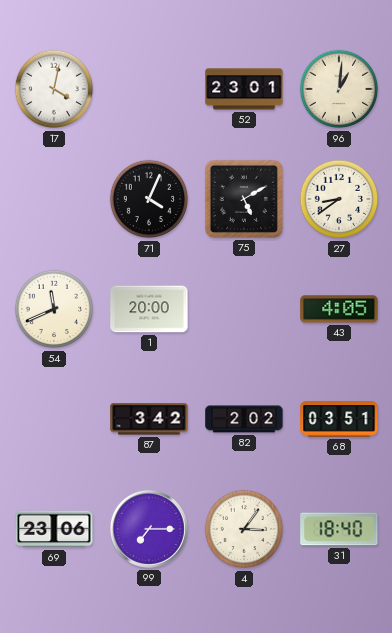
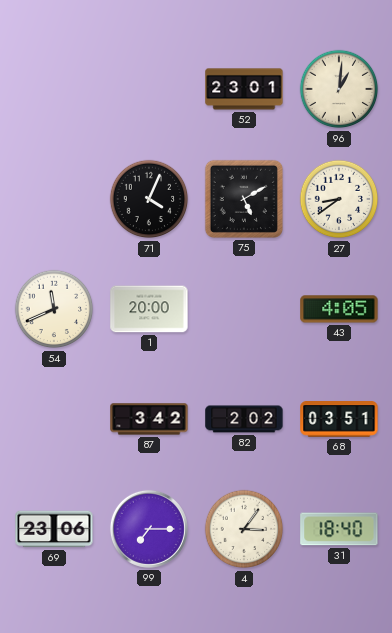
17: 4:02 -> none
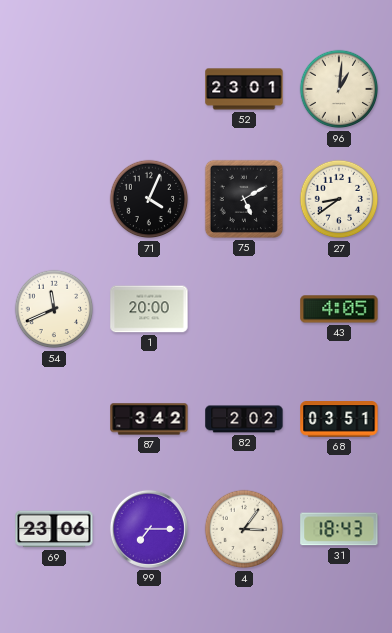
31: 18:40 -> 18:43
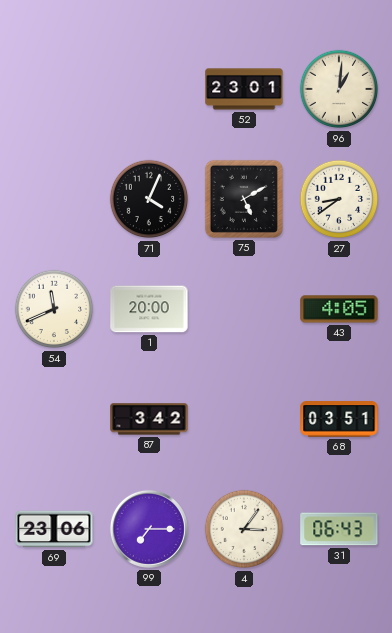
82: 2:02 -> none
31: 18:43 -> 06:43
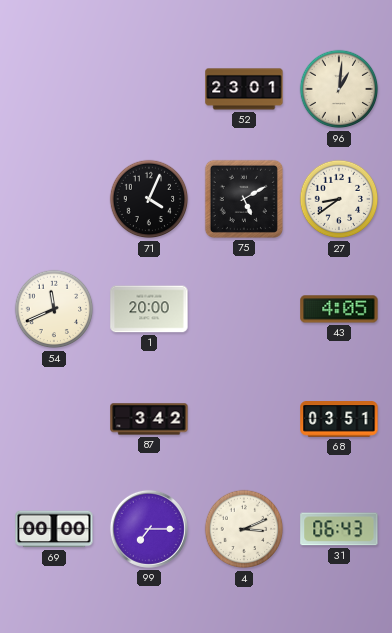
69: 23:06 -> 00:00
4: 3:06 -> 3:11
